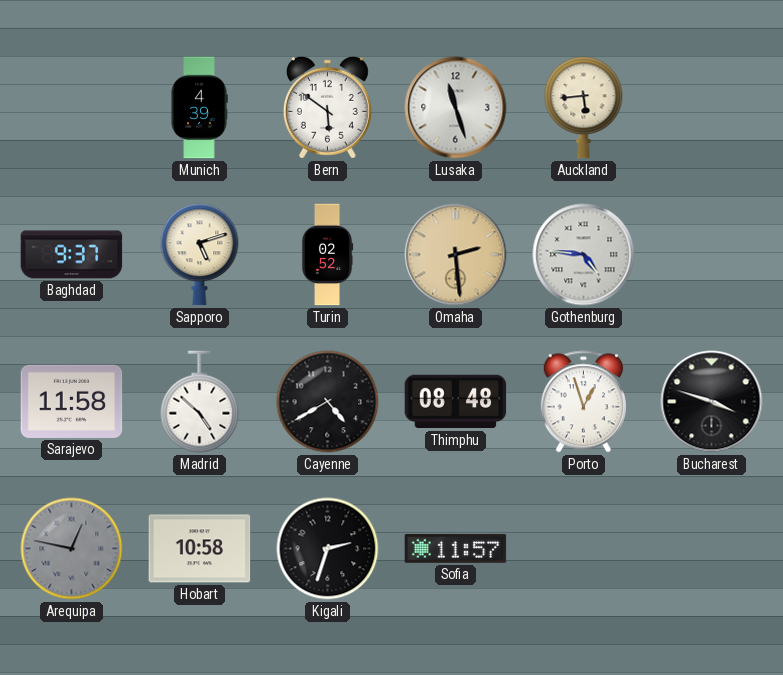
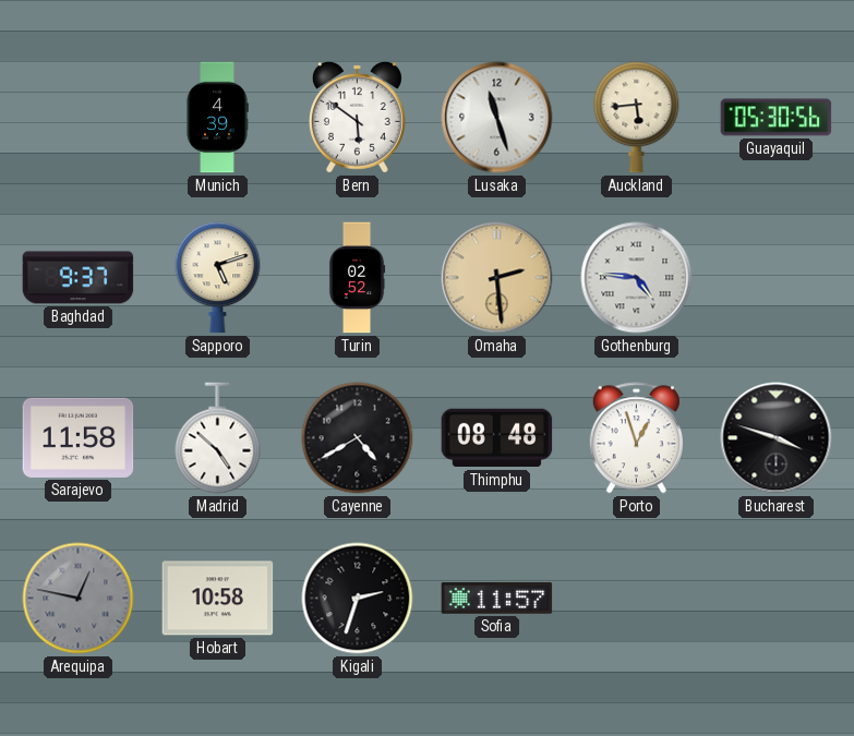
Guayaquil: none -> 05:30
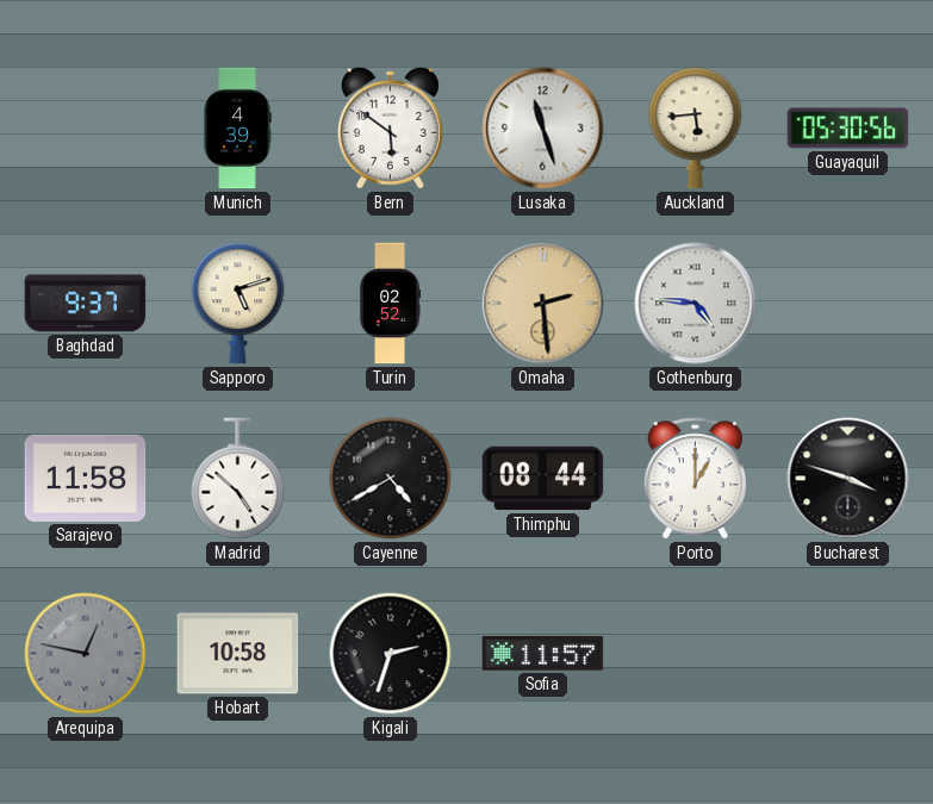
Thimphu: 08:48 -> 08:44
Porto: 12:57 -> 1:00
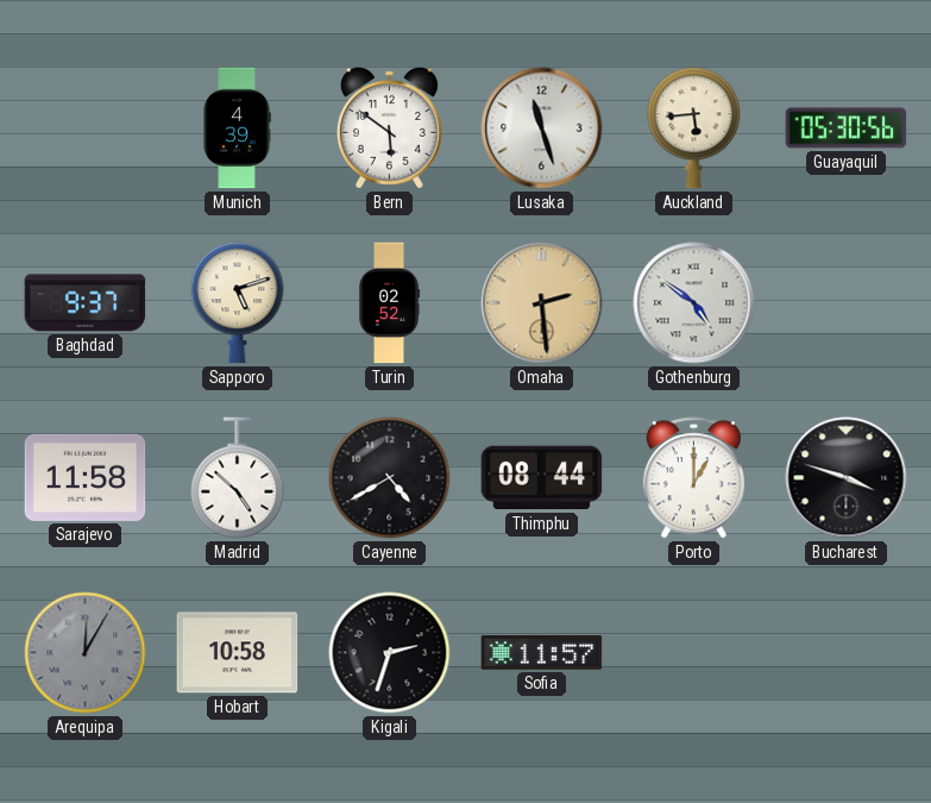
Gothenburg: 4:46 -> 4:51
Arequipa: 12:47 -> 12:05
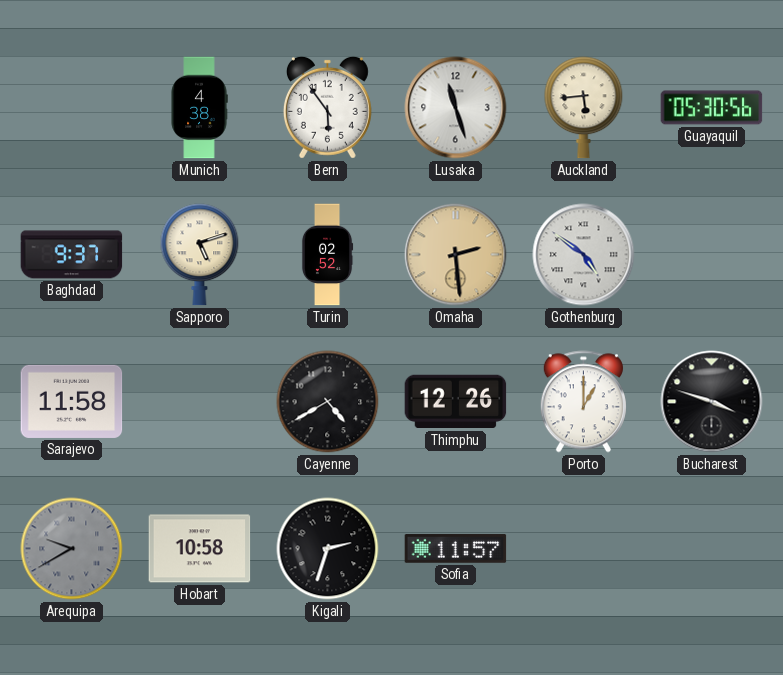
Munich: 4:39 -> 4:38
Bern: 5:51 -> 5:54
Madrid: 4:52 -> none
Thimphu: 08:44 -> 12:26
Arequipa: 12:05 -> 9:40
